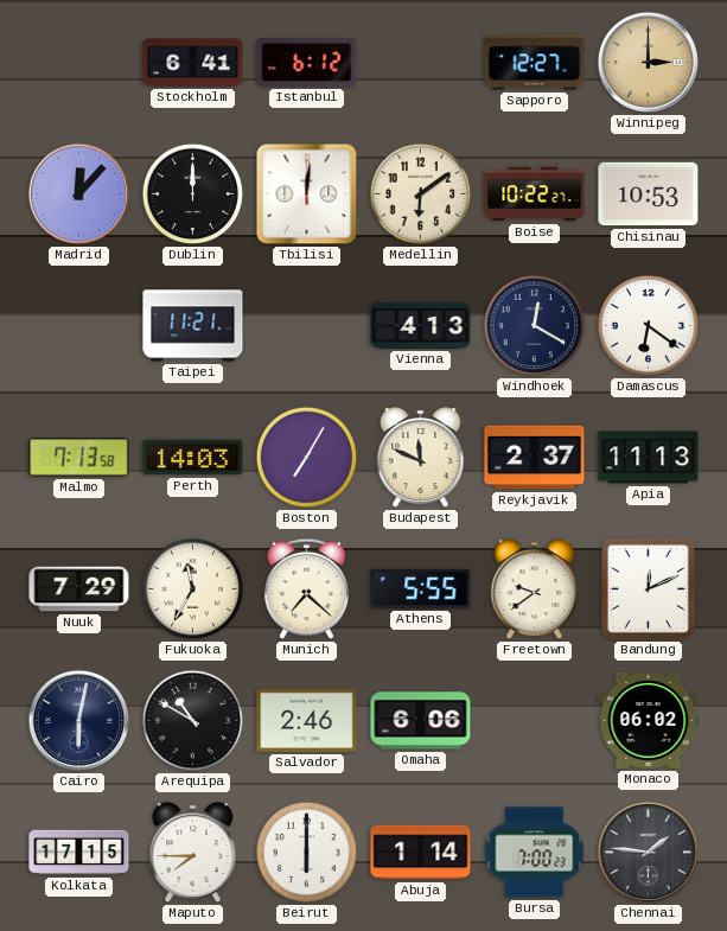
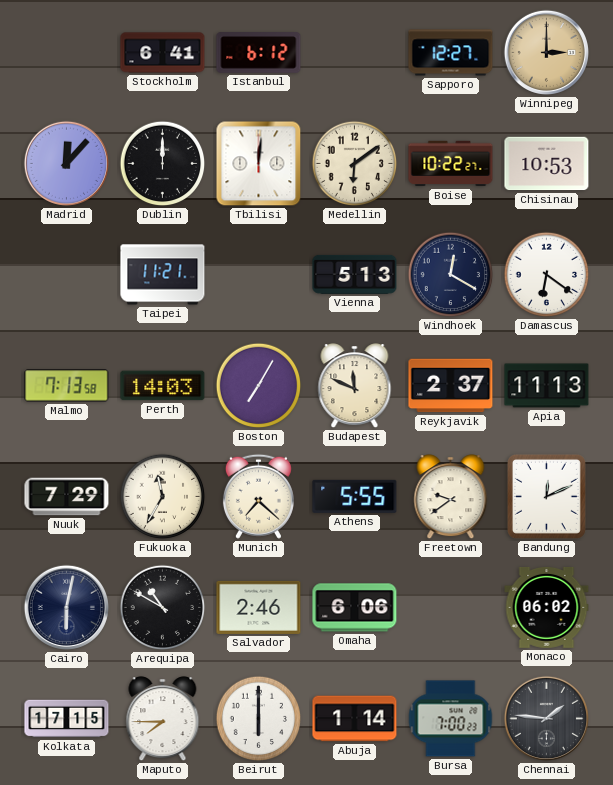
Vienna: 4:13 -> 5:13
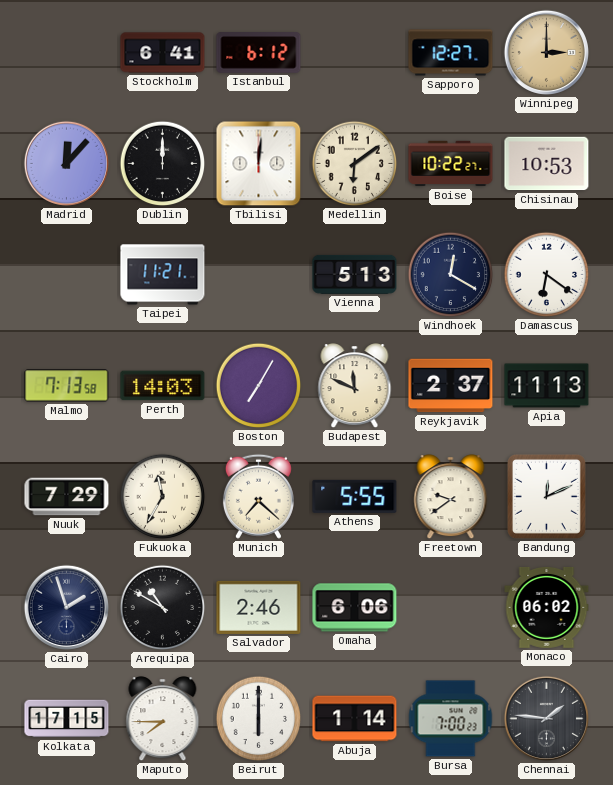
Cairo: 6:02 -> 1:57
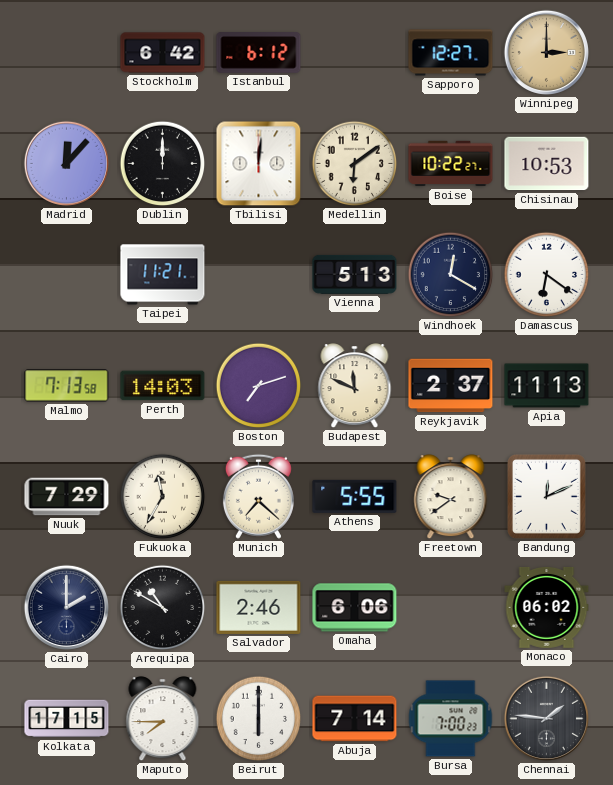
Stockholm: 6:41 -> 6:42
Boston: 7:05 -> 7:12
Cairo: 1:57 -> 2:00
Abuja: 1:14 -> 7:14
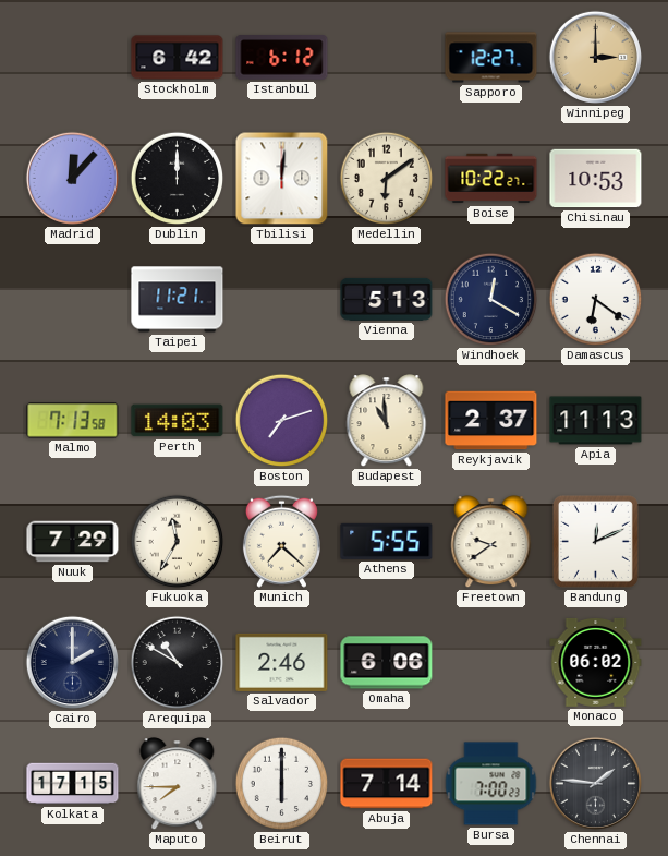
Budapest: 11:49 -> 10:59
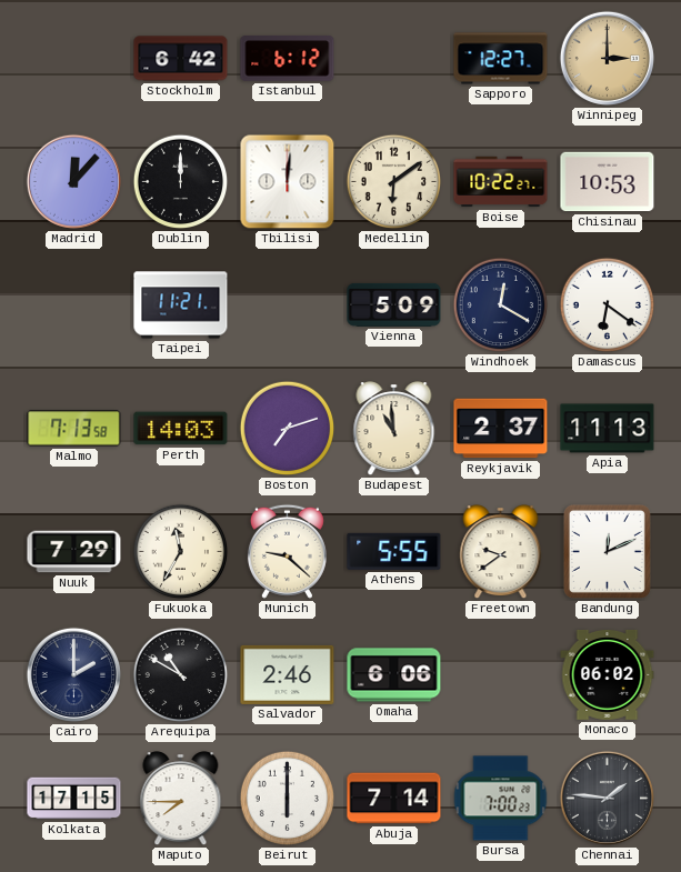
Vienna: 5:13 -> 5:09
Munich: 7:22 -> 9:22
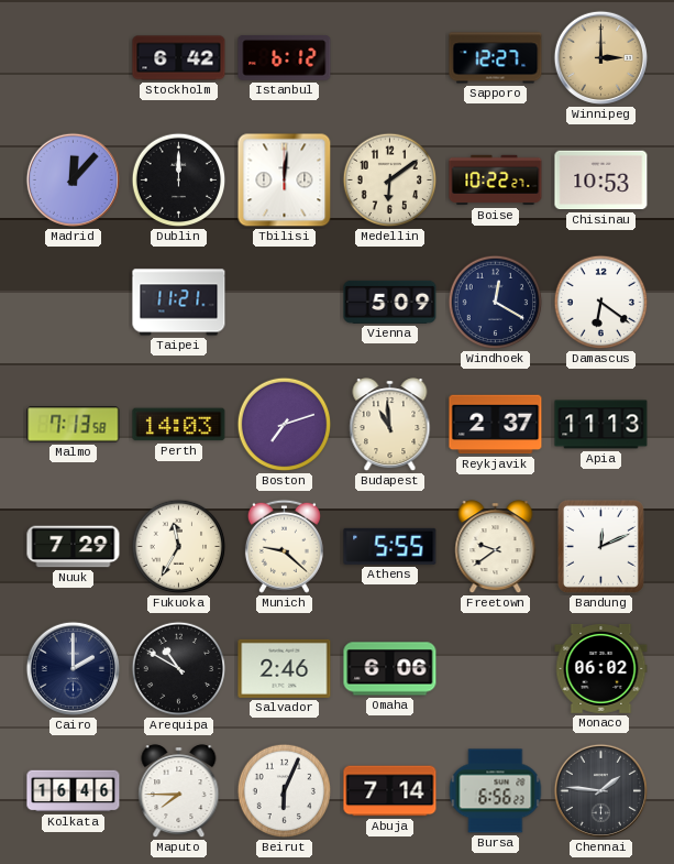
Kolkata: 17:15 -> 16:46
Beirut: 6:00 -> 6:04
Bursa: 7:00 -> 6:56
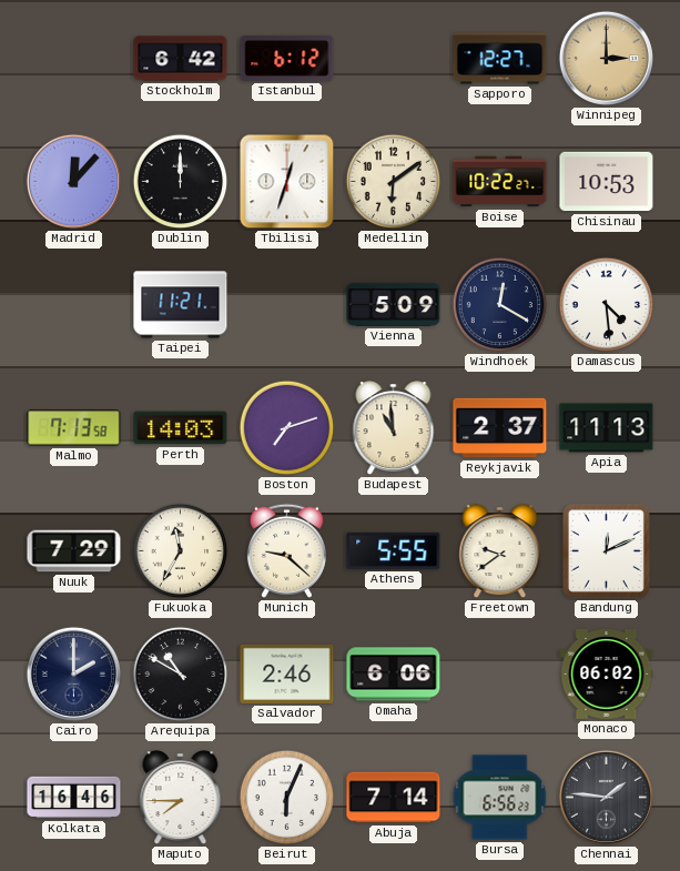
Tbilisi: 12:01 -> 12:33
Damascus: 6:21 -> 4:29
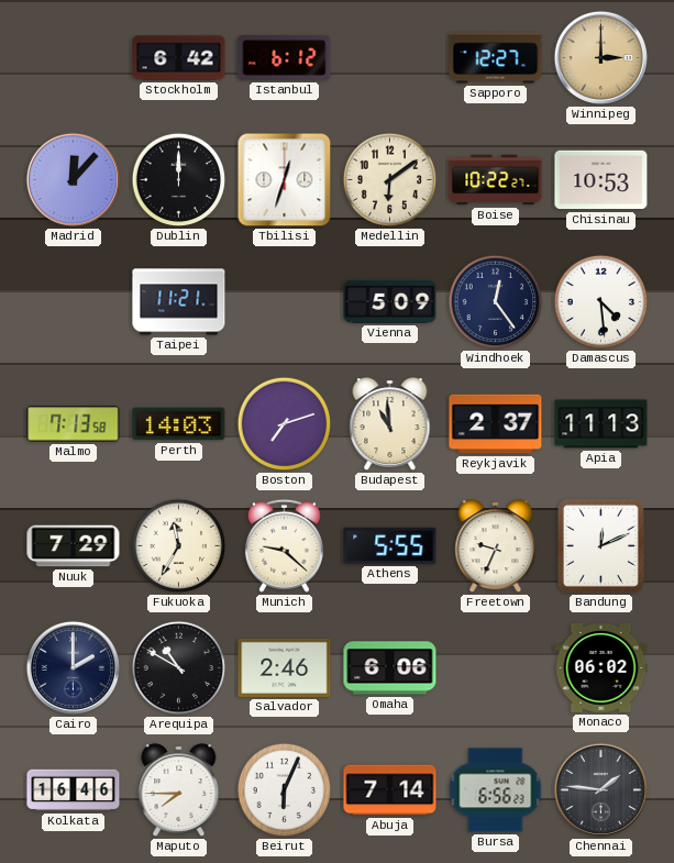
Windhoek: 12:20 -> 12:24
Freetown: 9:39 -> 9:34
